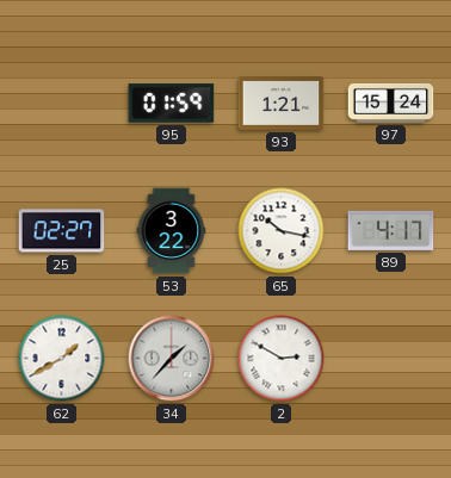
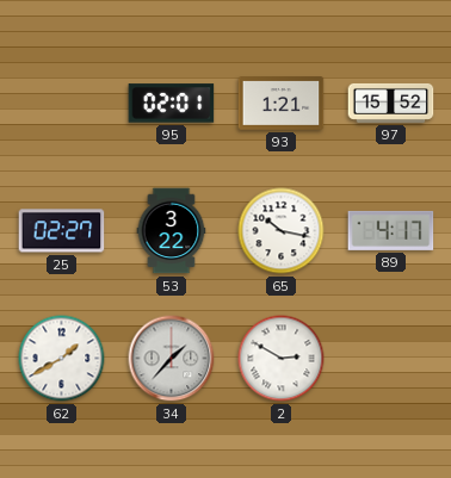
95: 01:59 -> 02:01
97: 15:24 -> 15:52
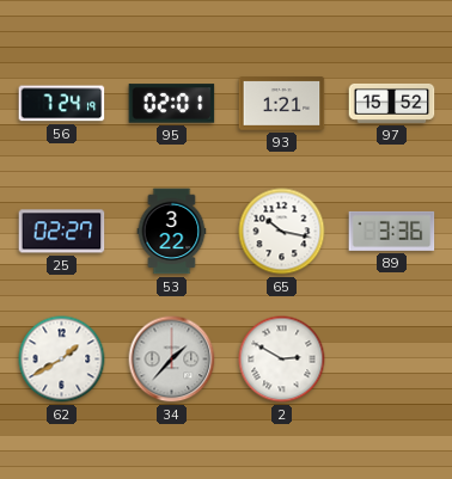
56: none -> 7:24
89: 4:17 -> 3:36
